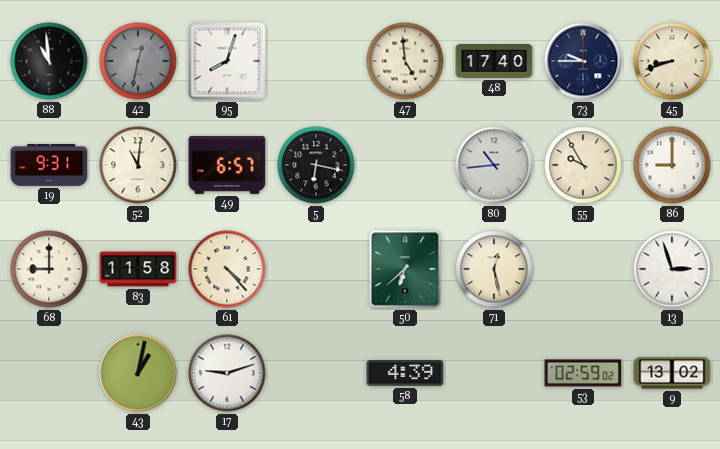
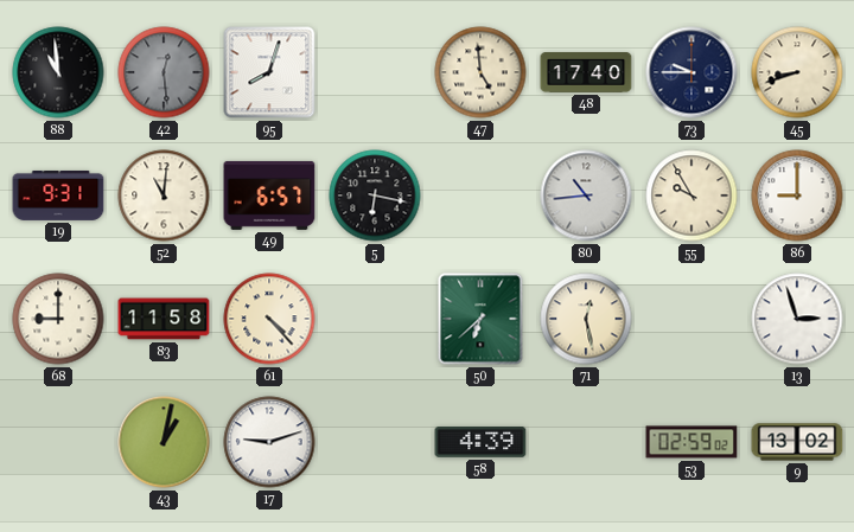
42: 12:32 -> 12:29
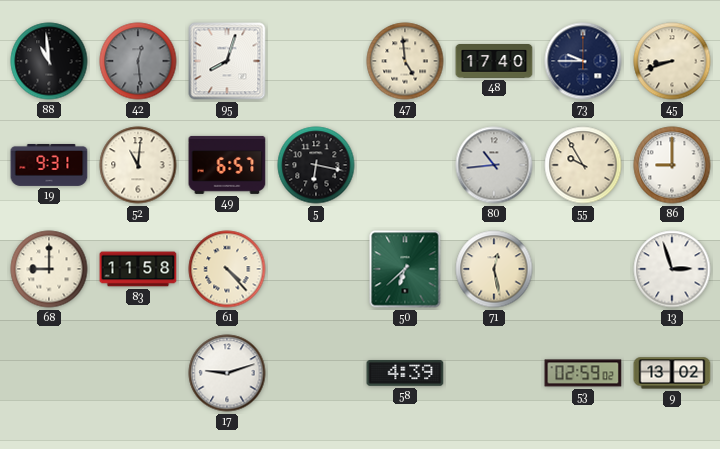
43: 1:02 -> none
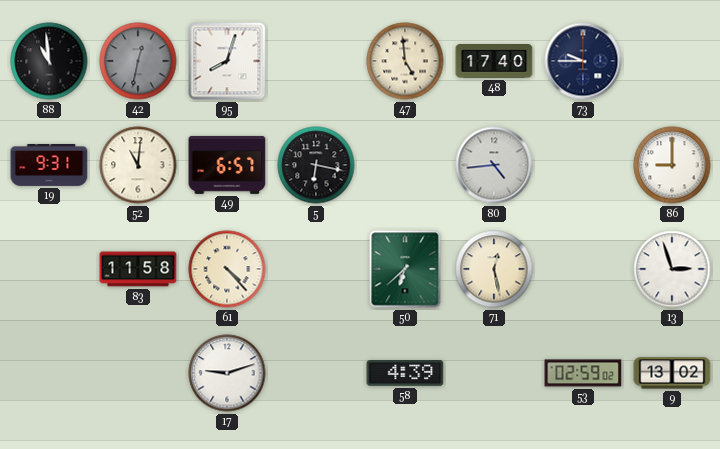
42: 12:29 -> 12:32
45: 8:42 -> none
80: 10:44 -> 4:44
55: 9:55 -> none
68: 9:00 -> none
